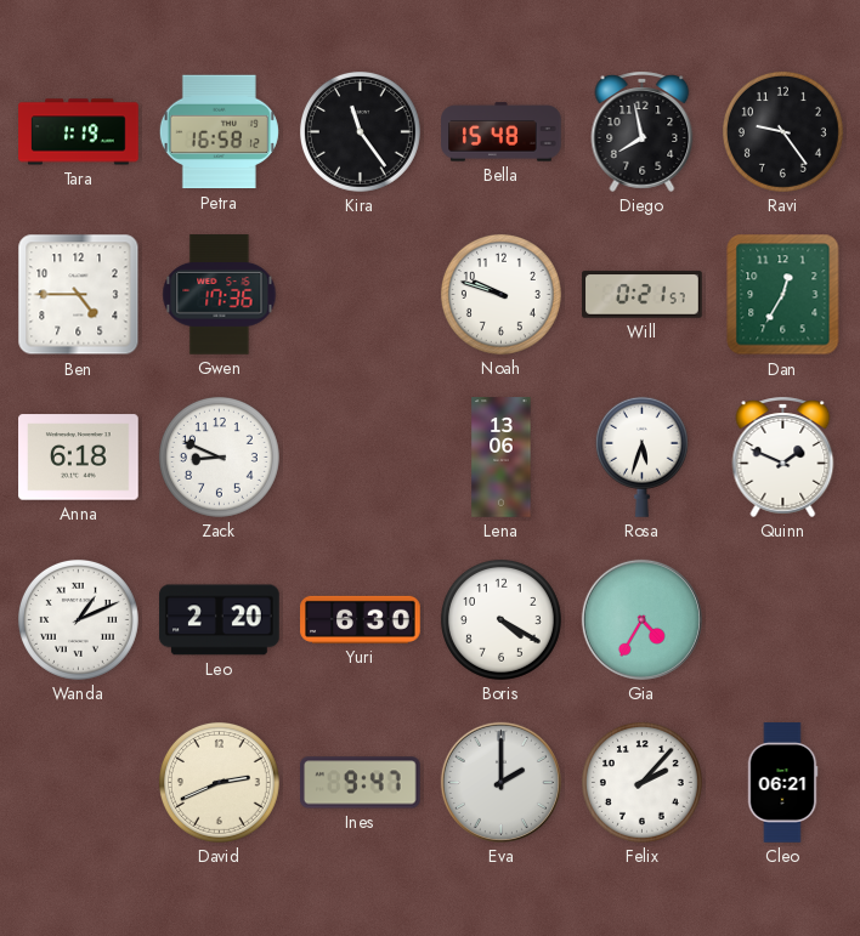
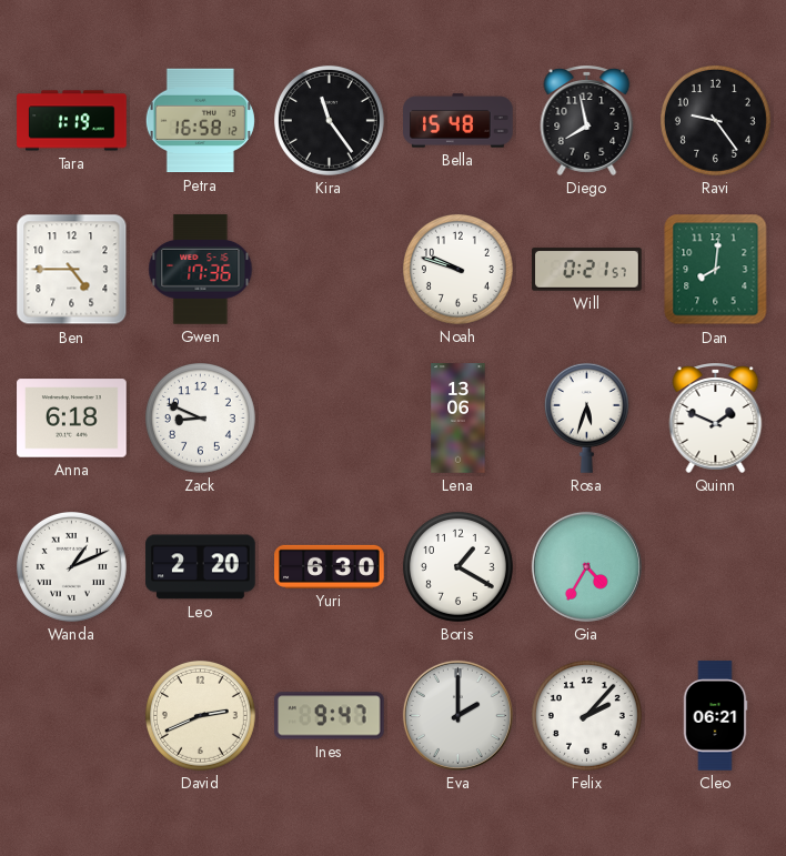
Dan: 12:35 -> 8:01
Boris: 4:20 -> 1:20
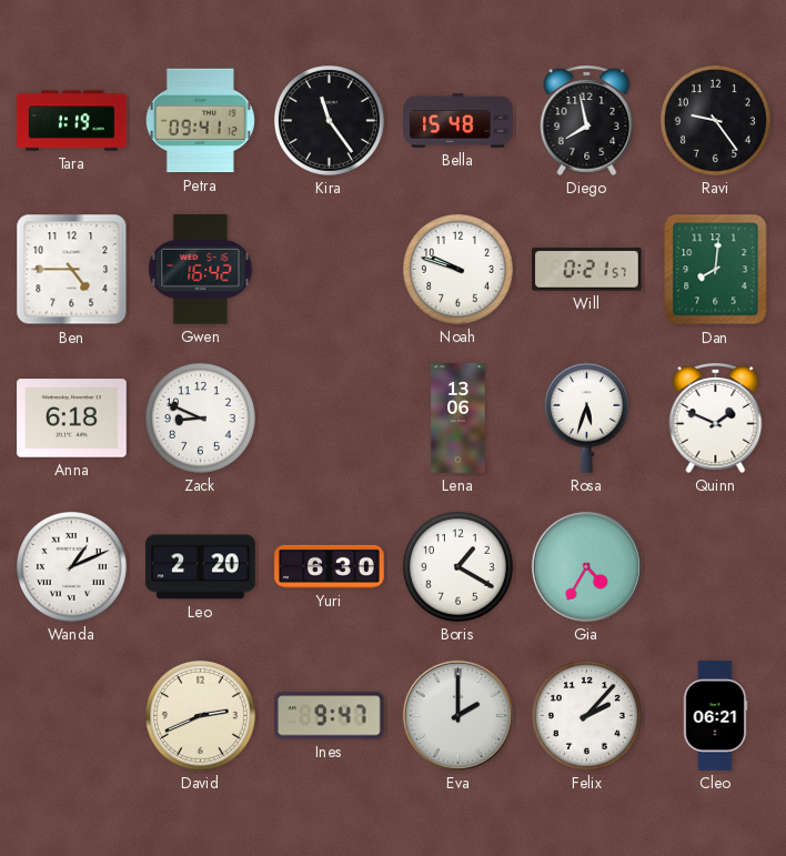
Petra: 16:58 -> 09:41
Gwen: 17:36 -> 16:42
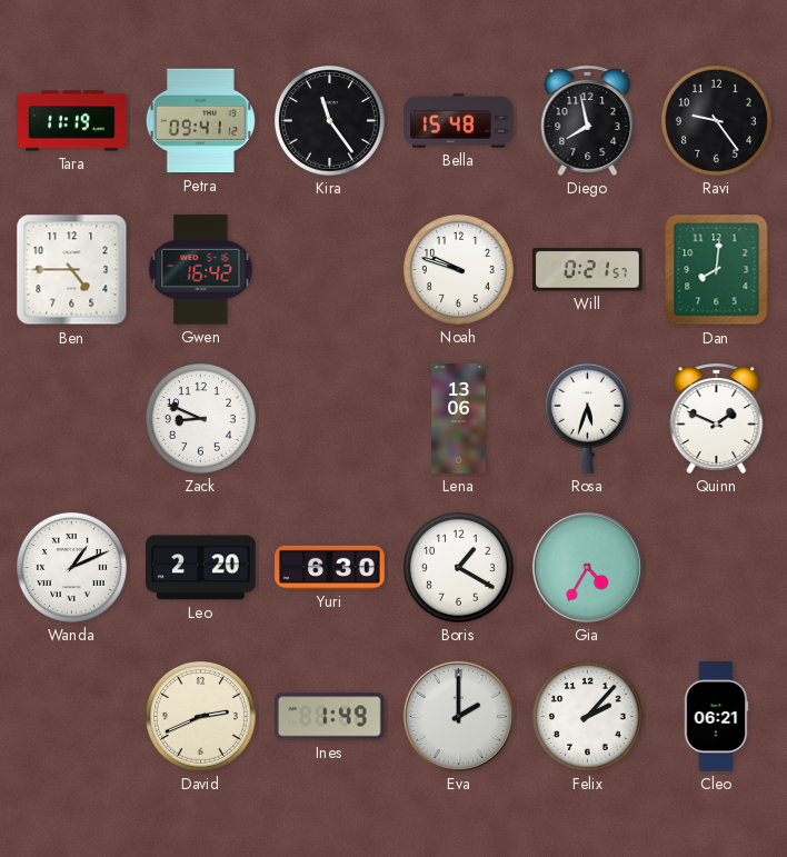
Tara: 1:19 -> 11:19
Anna: 6:18 -> none
Ines: 9:47 -> 1:49
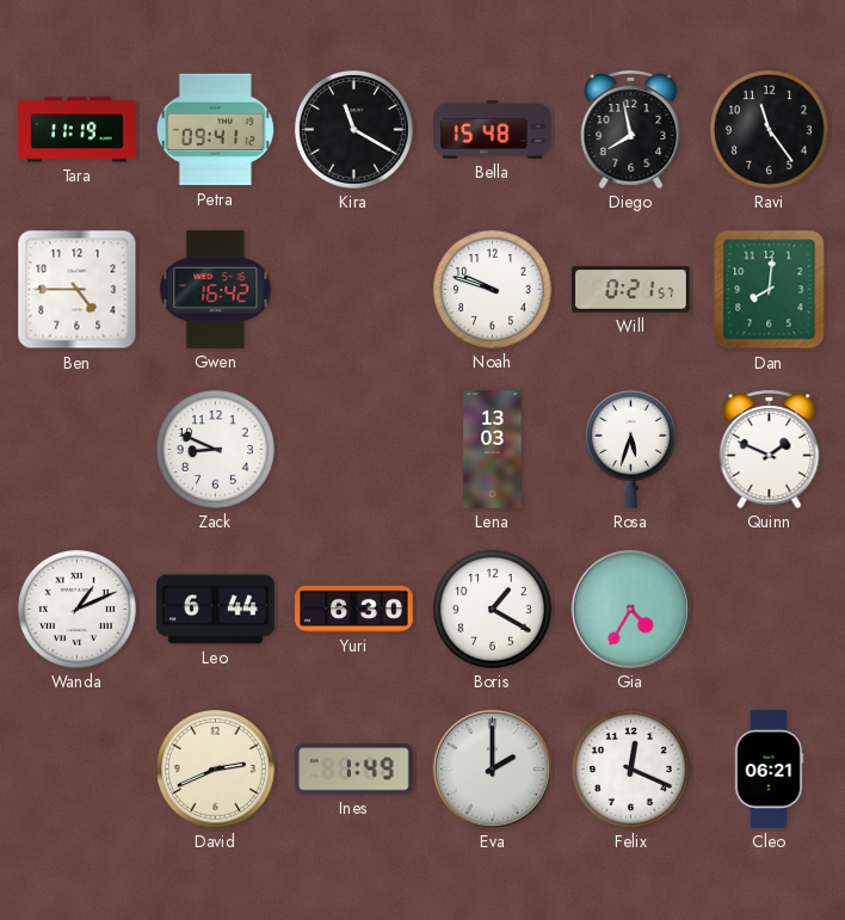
Kira: 11:24 -> 11:20
Ravi: 9:24 -> 11:24
Lena: 13:06 -> 13:03
Leo: 2:20 -> 6:44
Felix: 2:07 -> 12:19
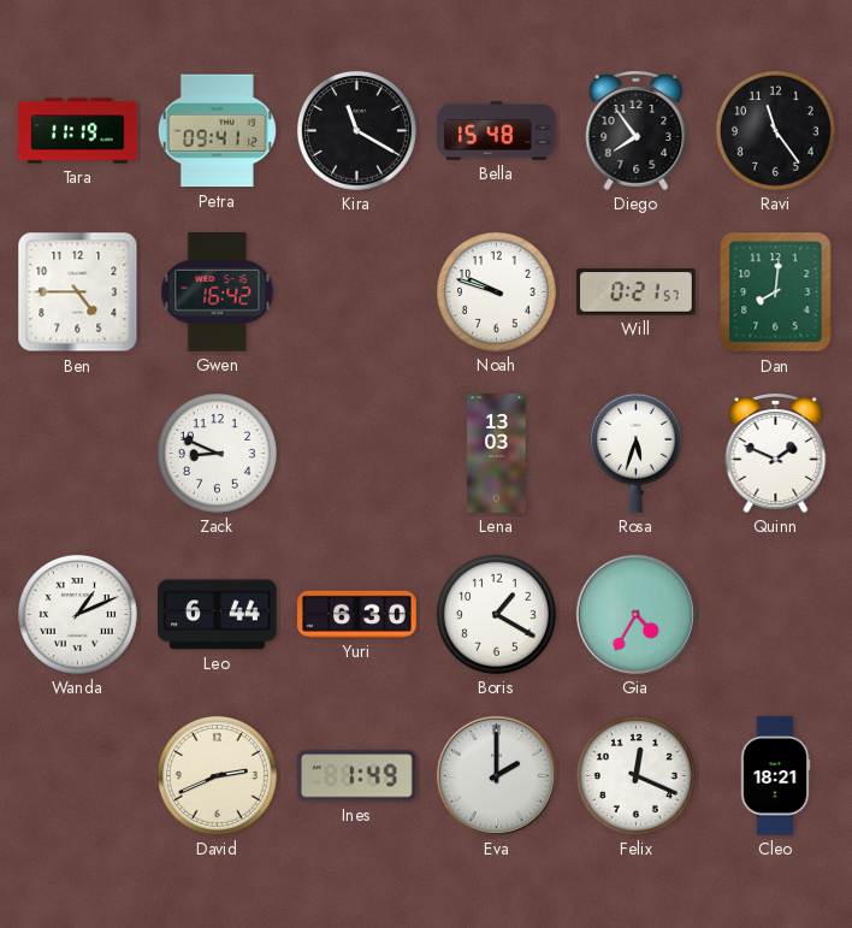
Diego: 7:58 -> 7:54
Cleo: 06:21 -> 18:21
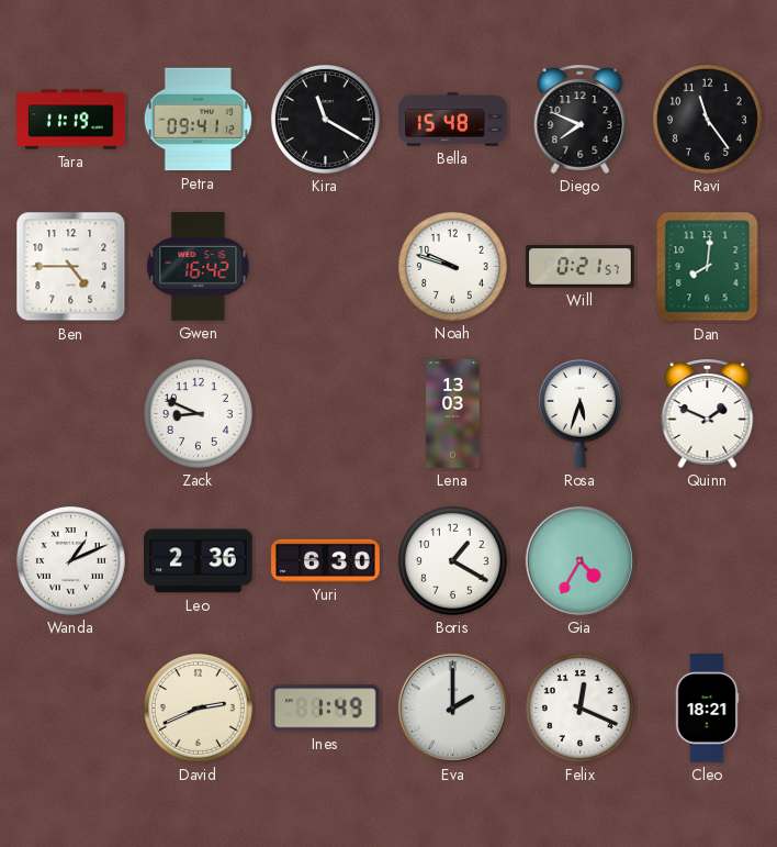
Diego: 7:54 -> 7:49
Leo: 6:44 -> 2:36
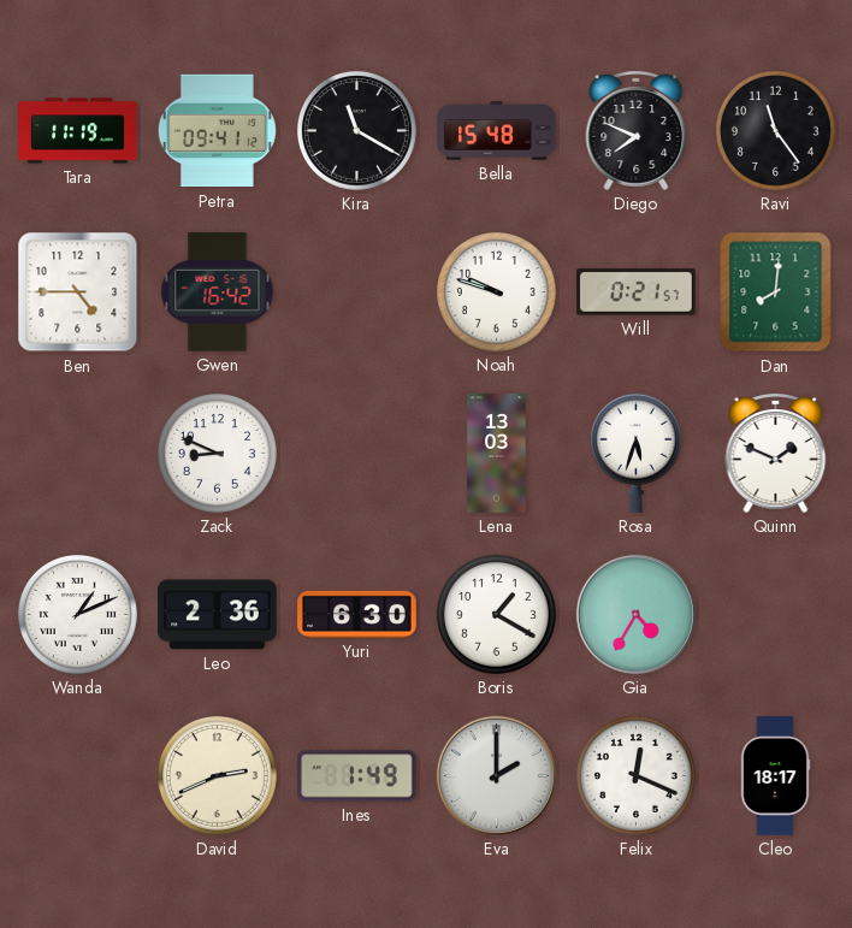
Cleo: 18:21 -> 18:17
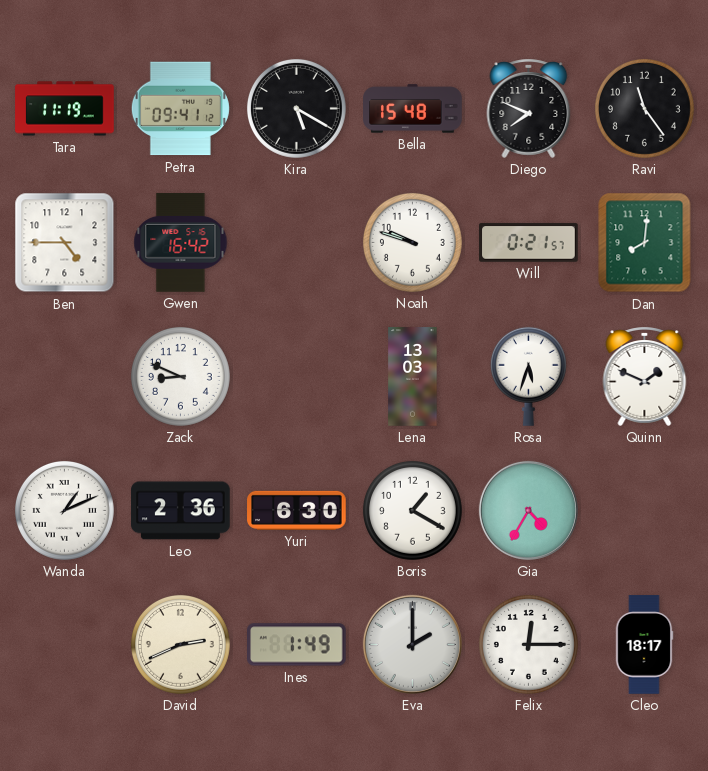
Kira: 11:20 -> 5:20
Felix: 12:19 -> 12:15
